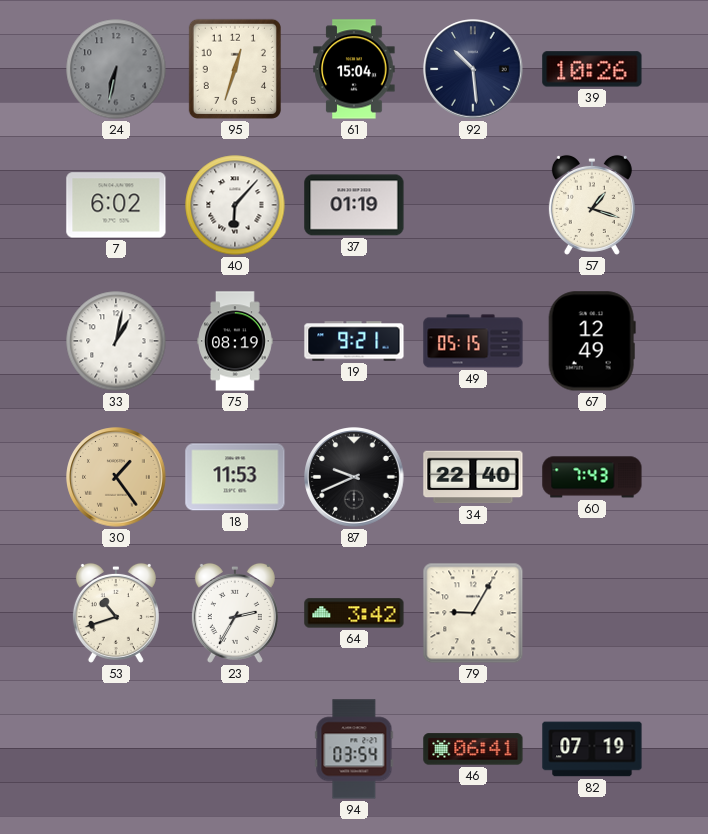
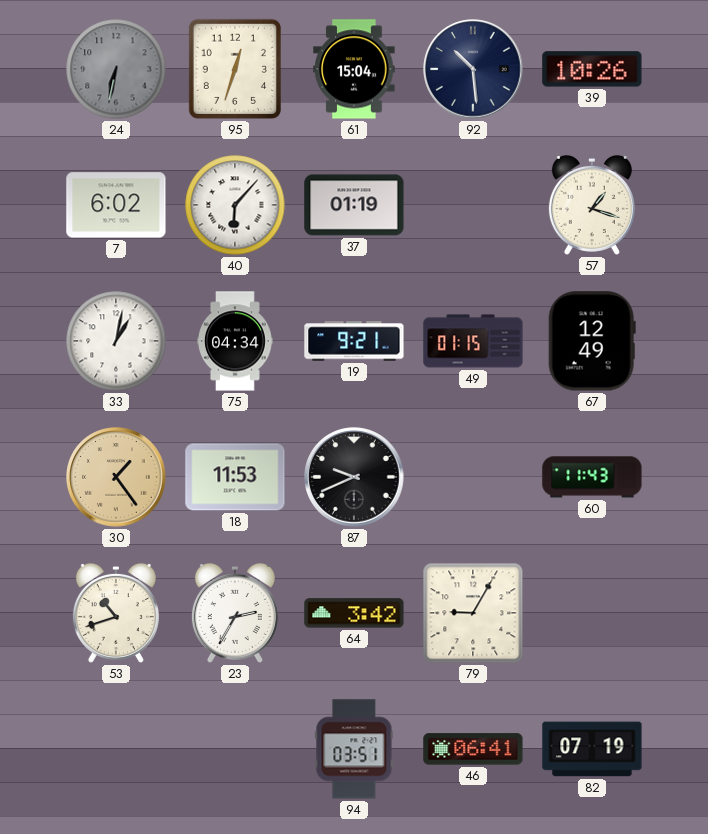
75: 08:19 -> 04:34
49: 05:15 -> 01:15
34: 22:40 -> none
60: 7:43 -> 11:43
94: 03:54 -> 03:51
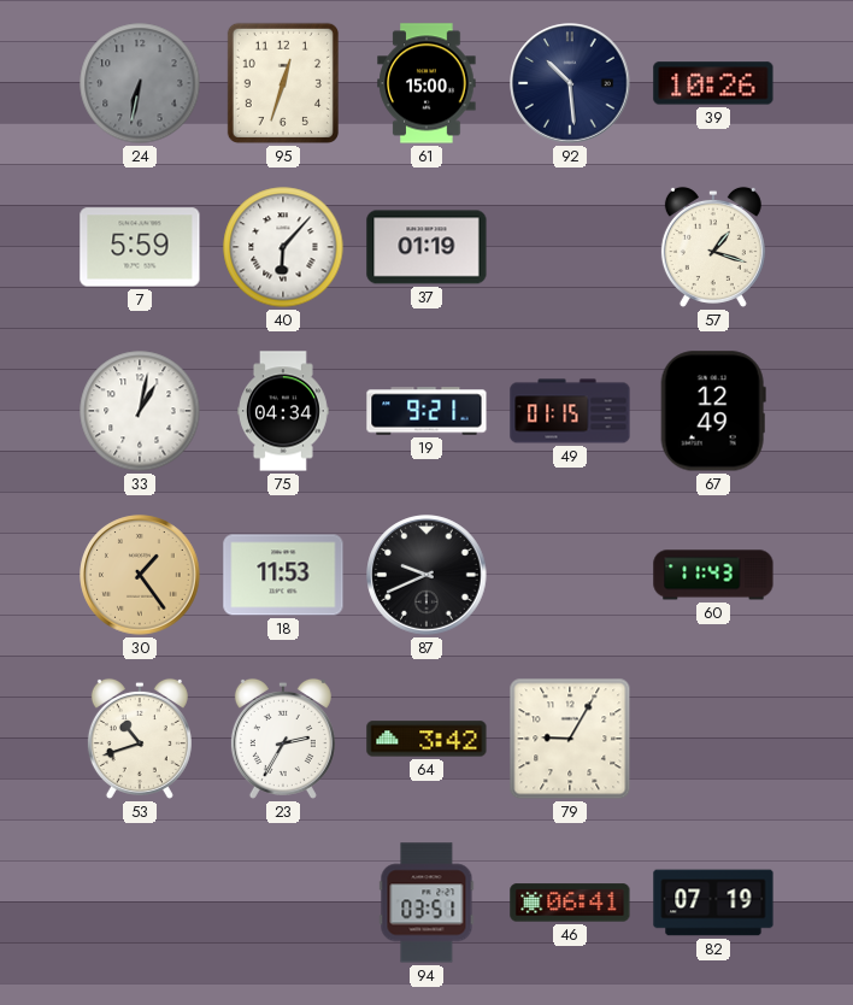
61: 15:04 -> 15:00
7: 6:02 -> 5:59
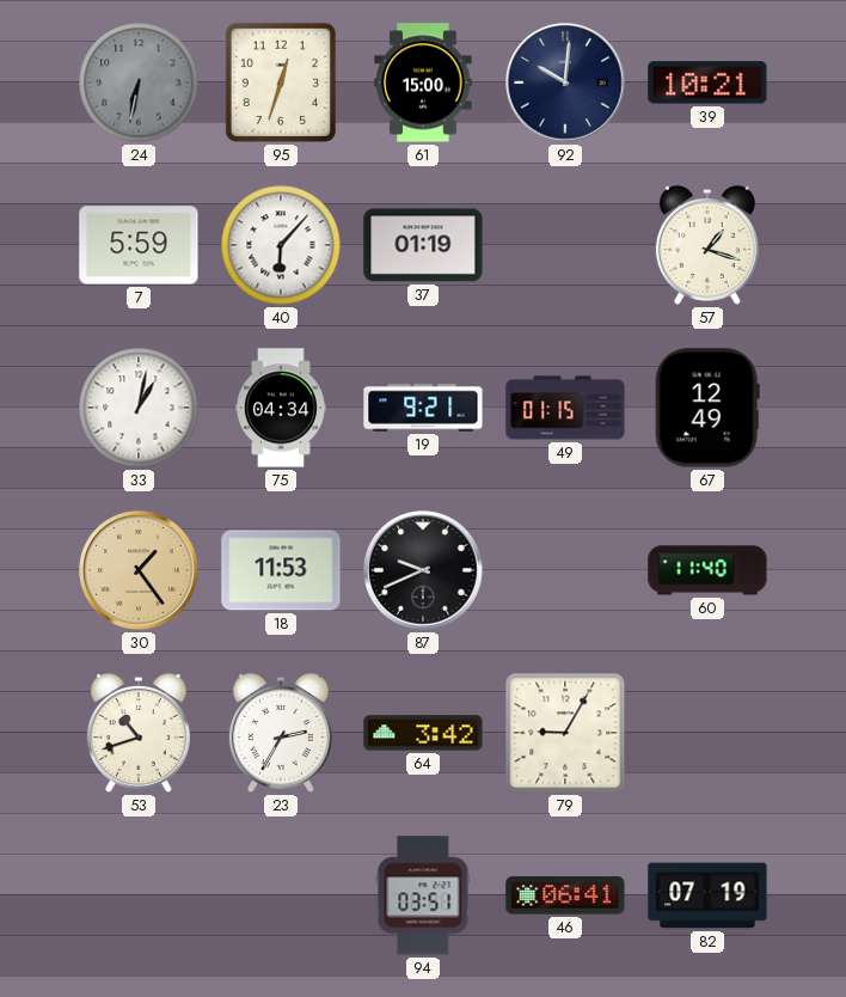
92: 10:29 -> 10:01
39: 10:26 -> 10:21
60: 11:43 -> 11:40
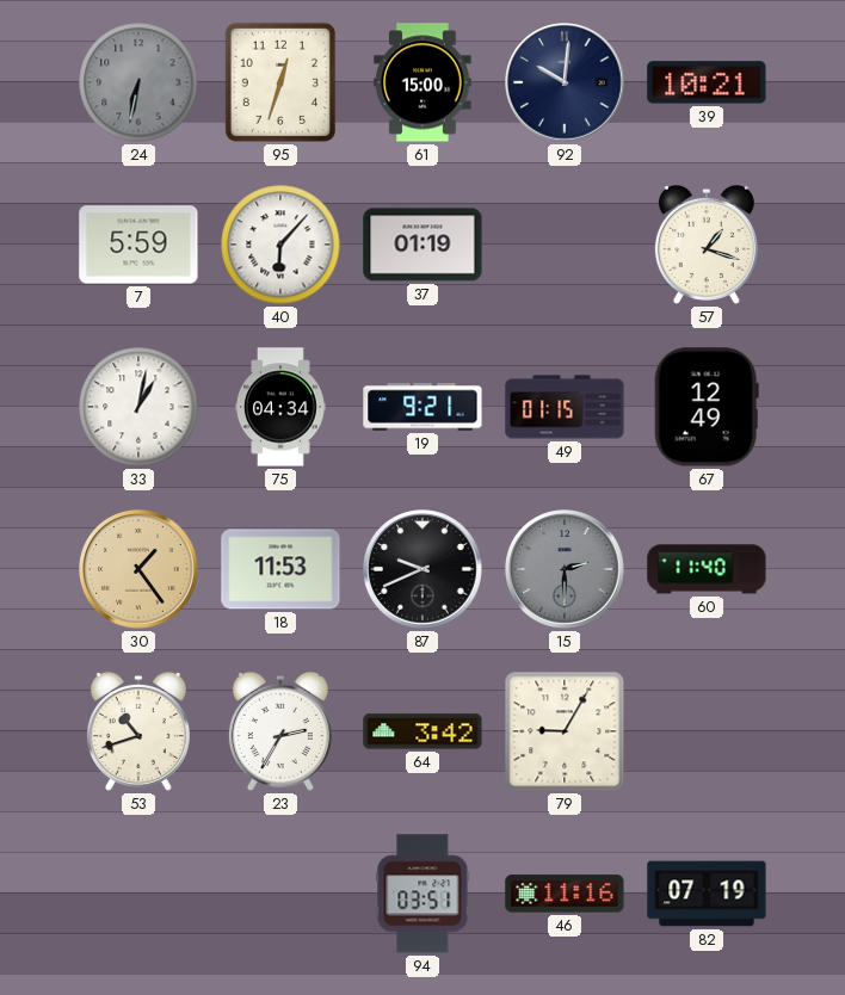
15: none -> 2:30
46: 06:41 -> 11:16
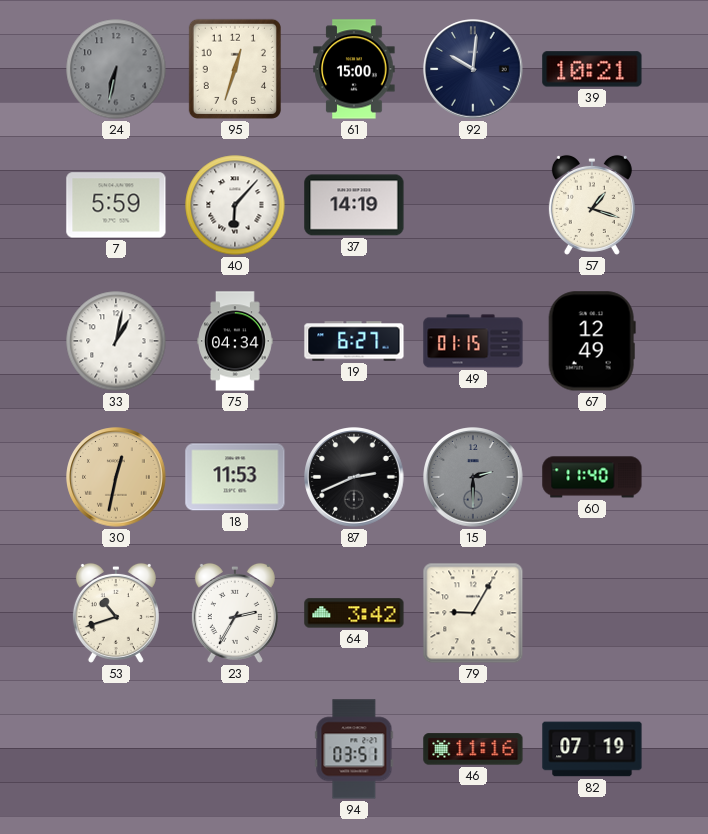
37: 01:19 -> 14:19
19: 9:21 -> 6:27
30: 1:24 -> 12:32
87: 9:41 -> 2:41
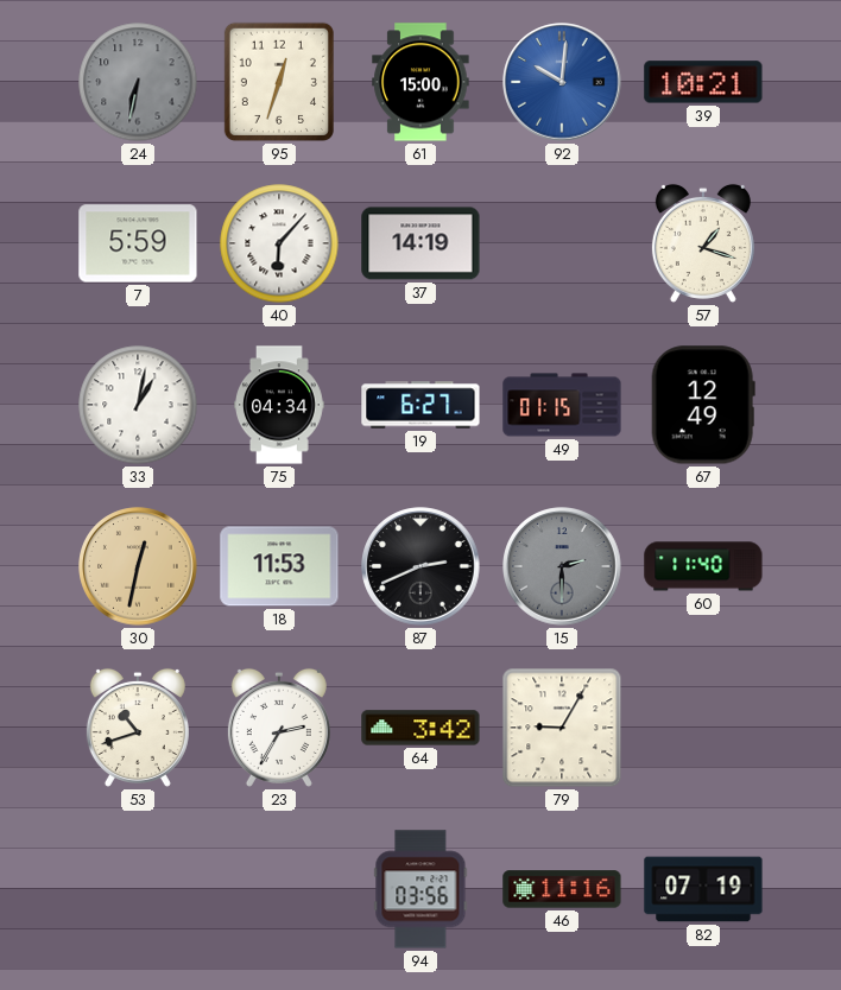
92 dial: navy -> blue
94: 03:51 -> 03:56
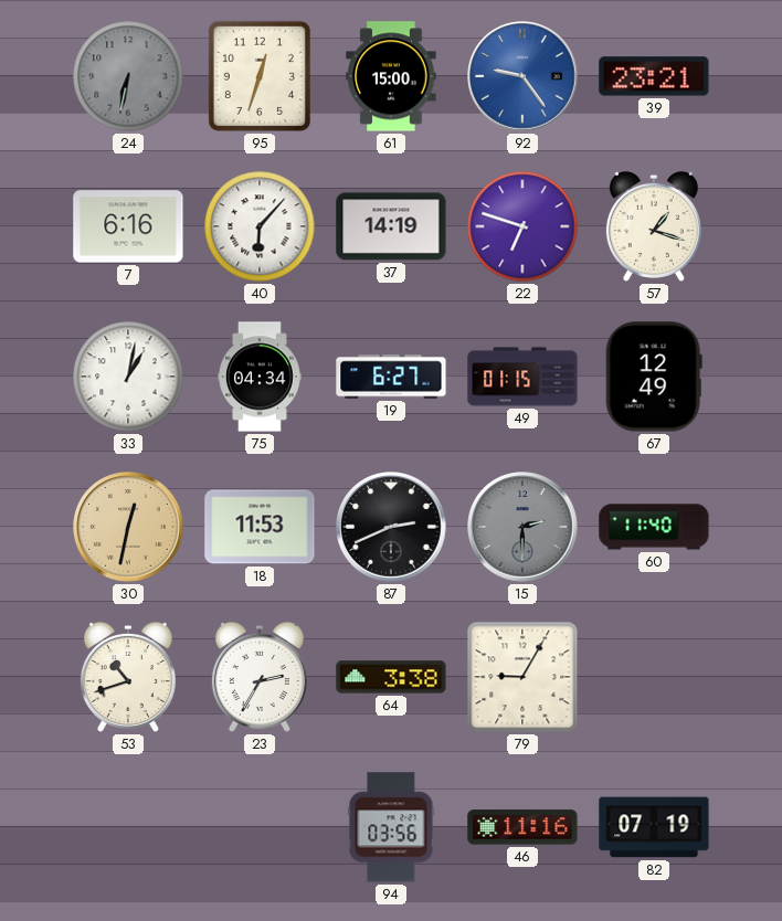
92: 10:01 -> 9:24
39: 10:21 -> 23:21
7: 5:59 -> 6:16
22: none -> 6:48
64: 3:42 -> 3:38
